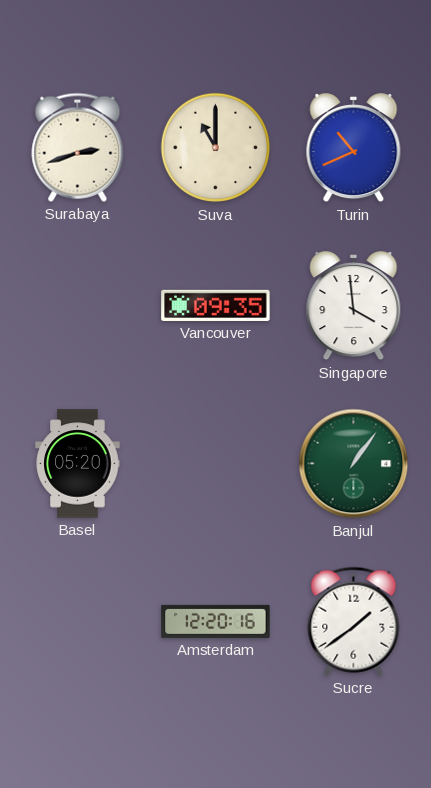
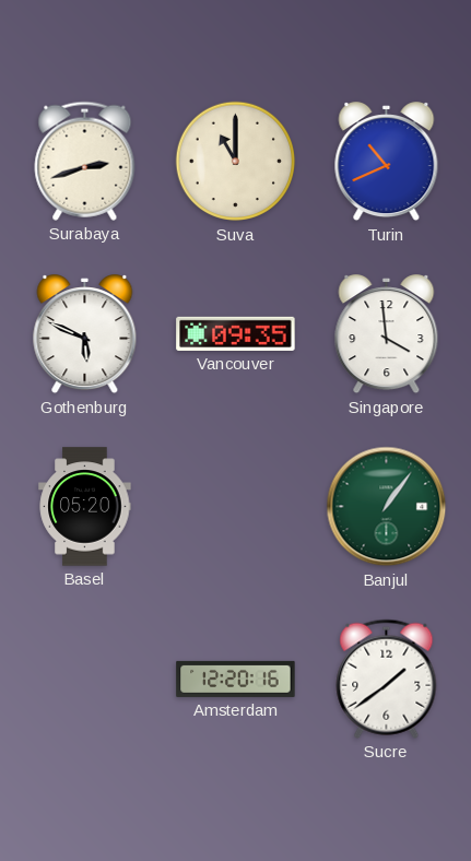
Gothenburg: none -> 5:49
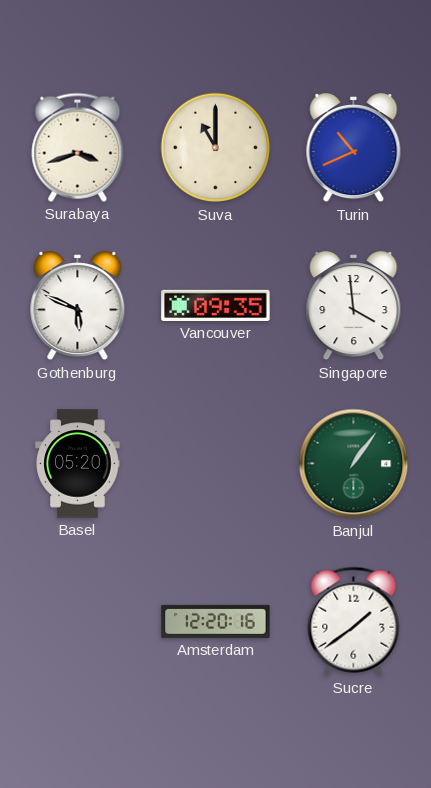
Surabaya: 2:42 -> 3:42
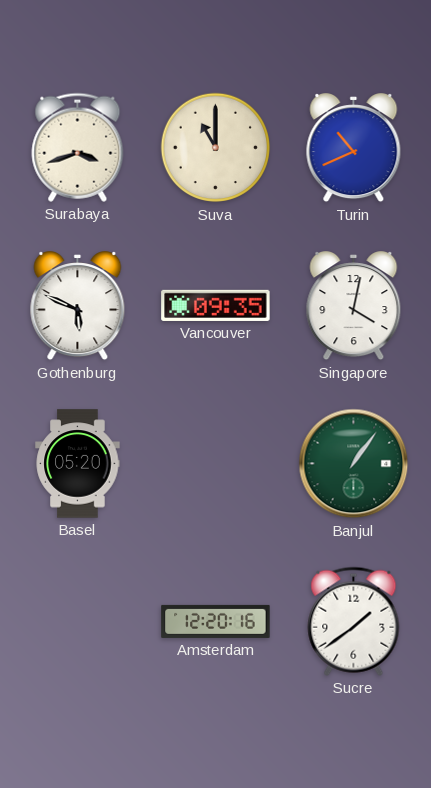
Singapore: 3:59 -> 4:02
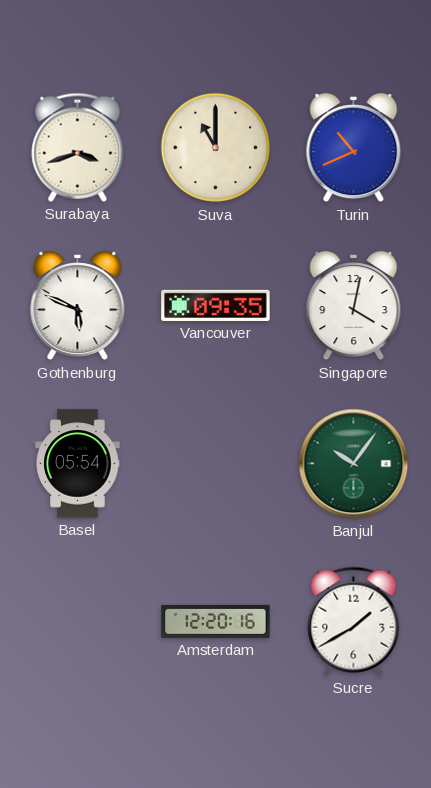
Basel: 05:20 -> 05:54
Banjul: 1:06 -> 10:06
Sucre: 1:39 -> 1:40
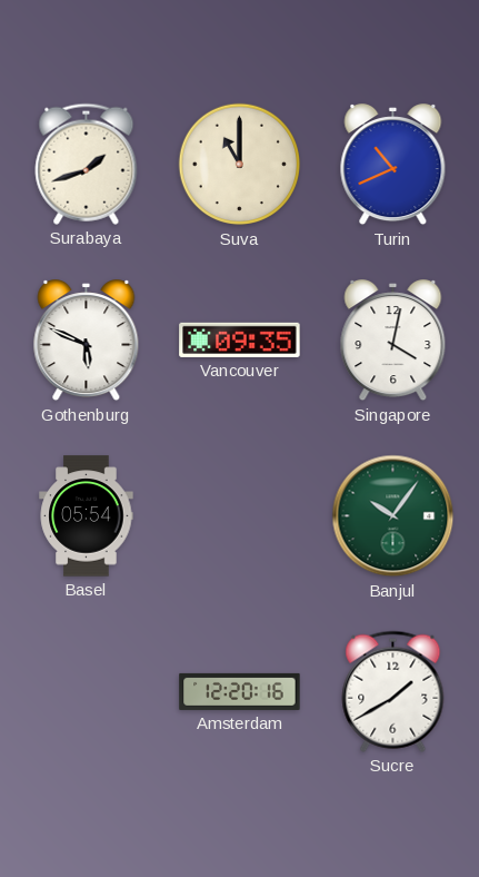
Surabaya: 3:42 -> 1:42
